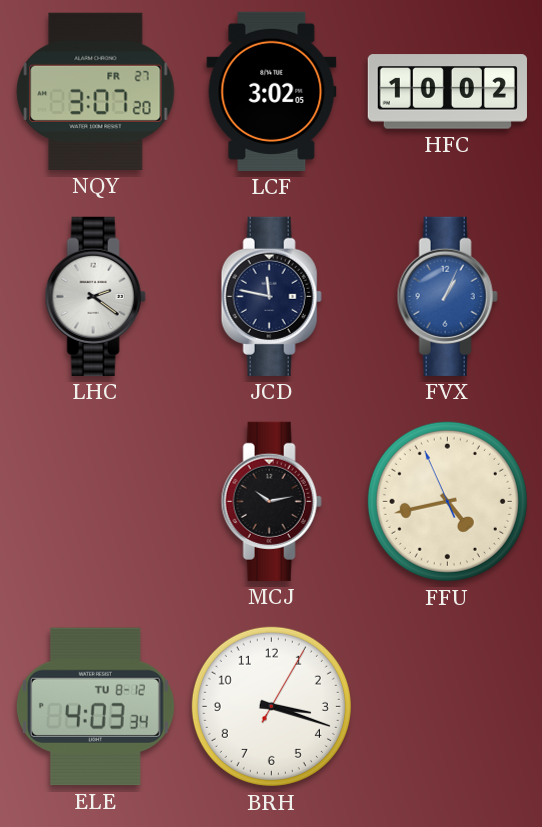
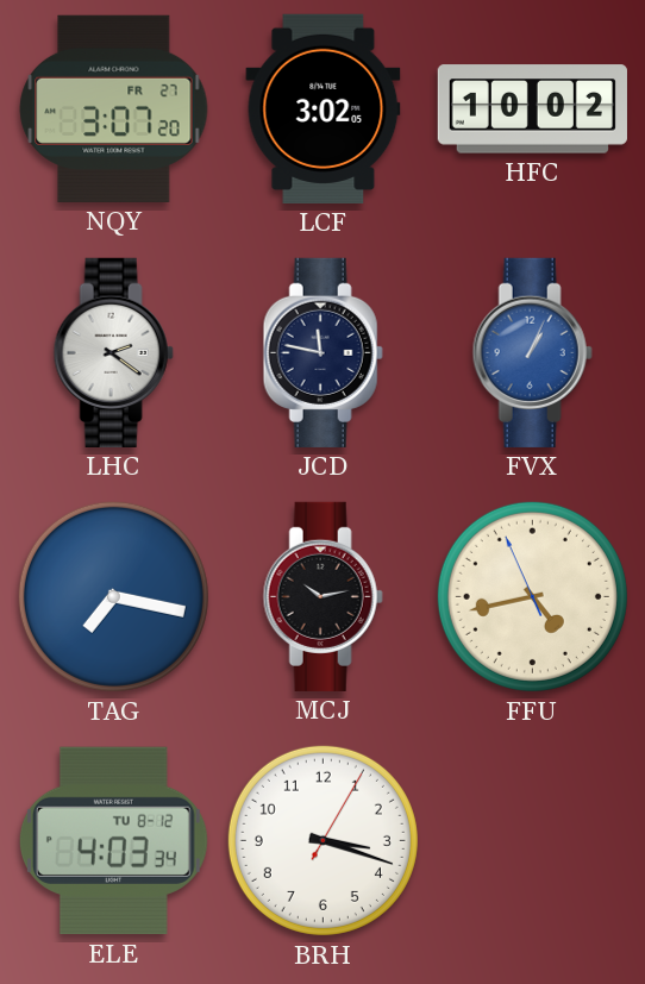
TAG: none -> 7:17
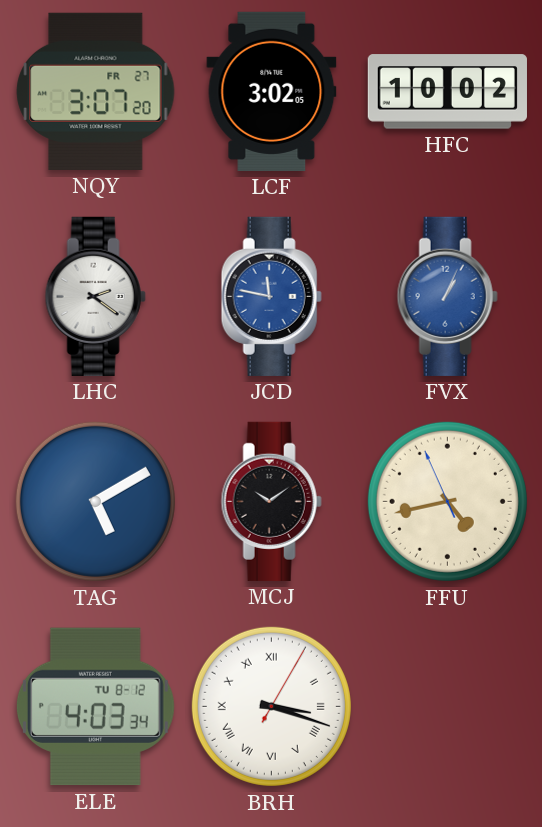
JCD dial: navy -> blue
TAG: 7:17 -> 5:10
MCJ: 10:13 -> 10:09
BRH numerals: Arabic -> Roman
